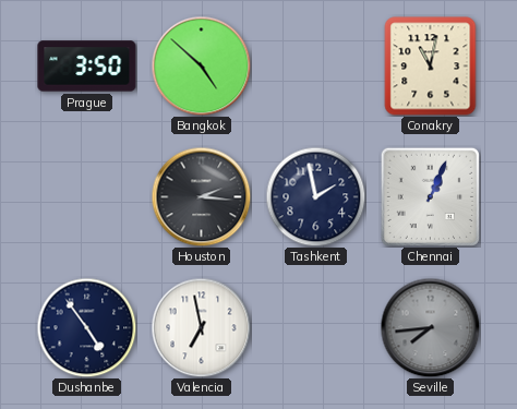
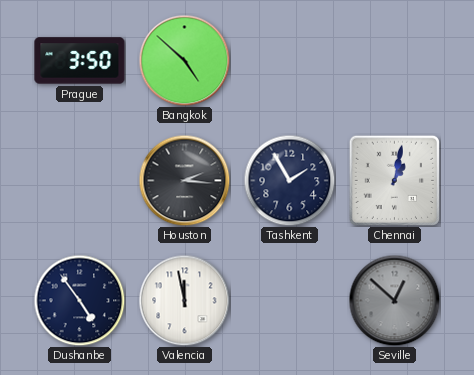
Conakry: 11:02 -> none
Tashkent: 1:58 -> 1:55
Chennai: 1:04 -> 1:02
Valencia: 6:58 -> 11:58
Seville: 7:44 -> 12:52
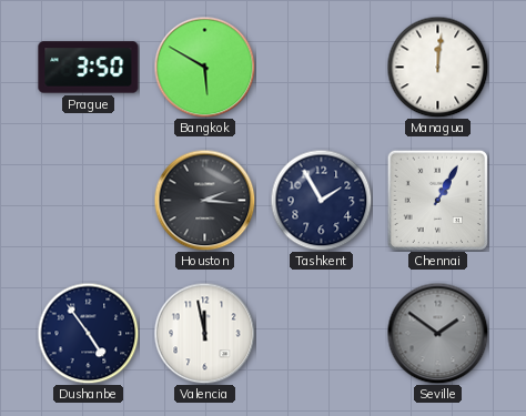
Bangkok: 4:52 -> 5:50
Managua: none -> 12:01
Chennai: 1:02 -> 1:05
Seville: 12:52 -> 1:51
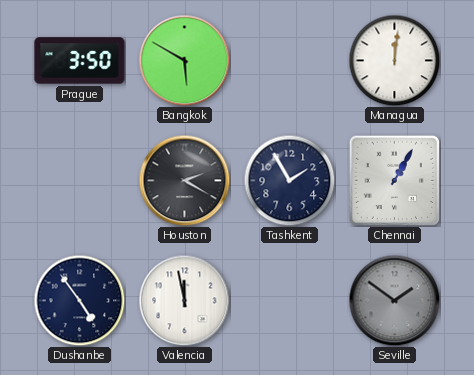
Houston: 2:16 -> 2:20
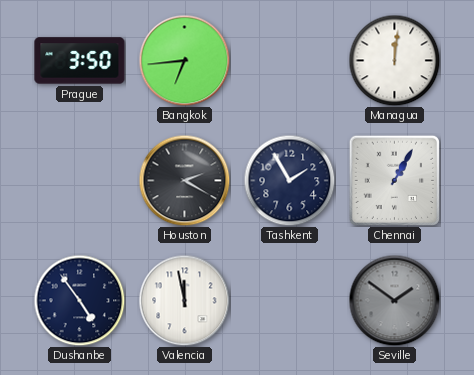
Bangkok: 5:50 -> 6:44
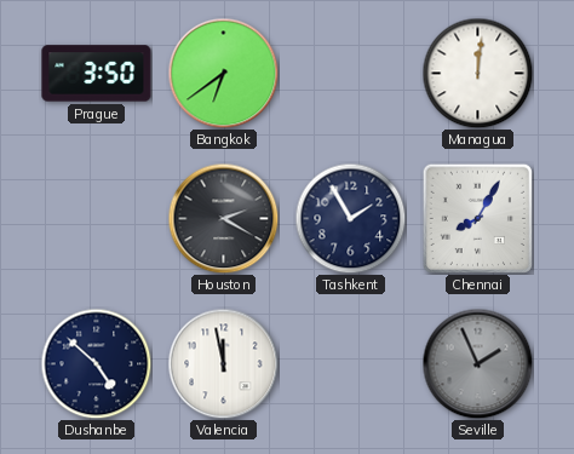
Bangkok: 6:44 -> 6:39
Chennai: 1:05 -> 8:05
Dushanbe: 4:54 -> 4:52
Seville: 1:51 -> 1:56
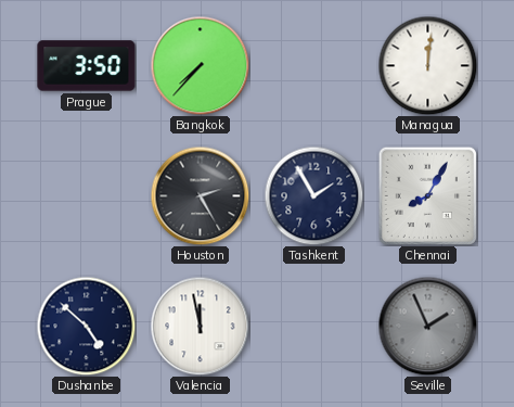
Bangkok: 6:39 -> 7:37
Houston: 2:20 -> 2:25
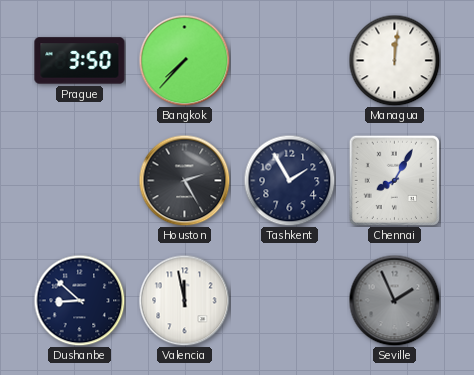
Dushanbe: 4:52 -> 8:52
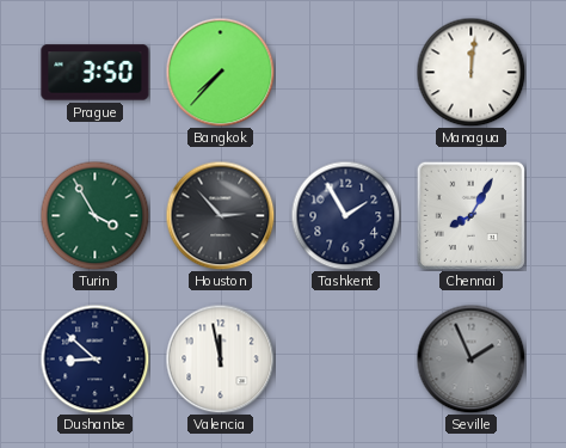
Turin: none -> 3:55
Houston: 2:25 -> 2:53
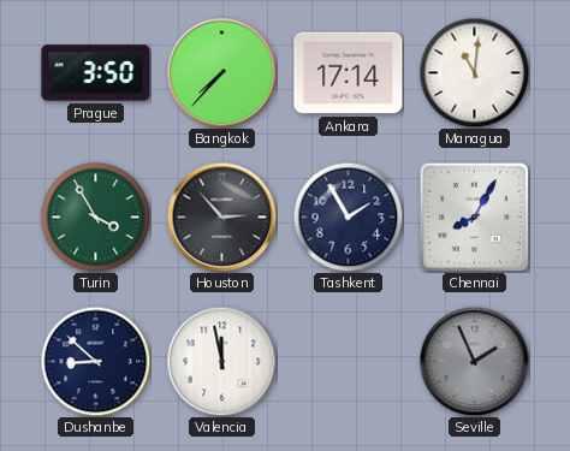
Ankara: none -> 17:14
Managua: 12:01 -> 11:01
